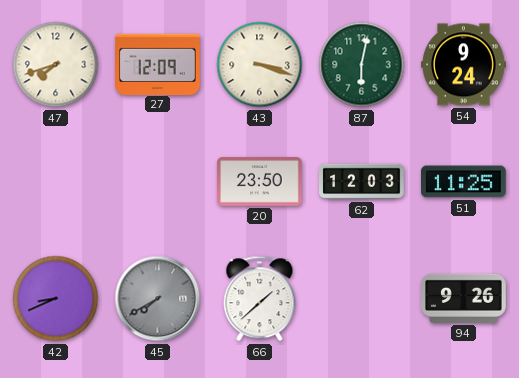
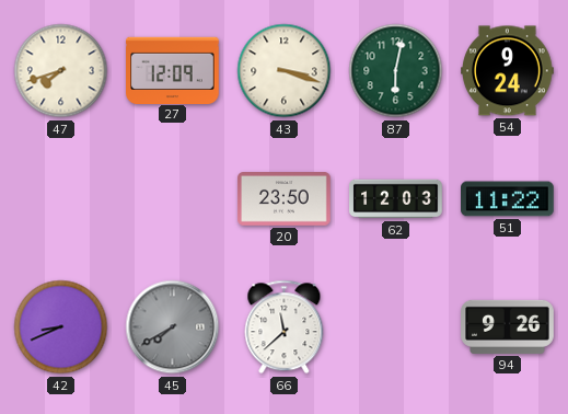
51: 11:25 -> 11:22
66: 1:38 -> 11:38
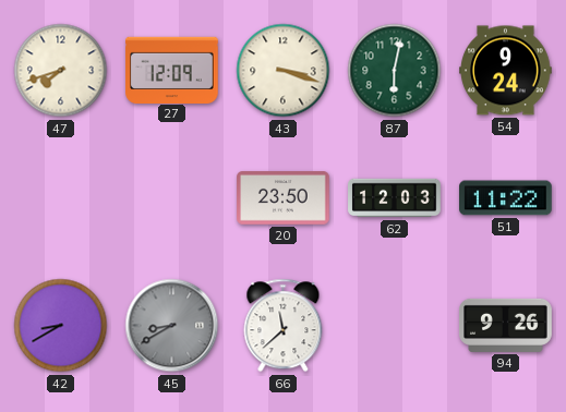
42: 8:41 -> 8:40
45: 7:40 -> 8:40
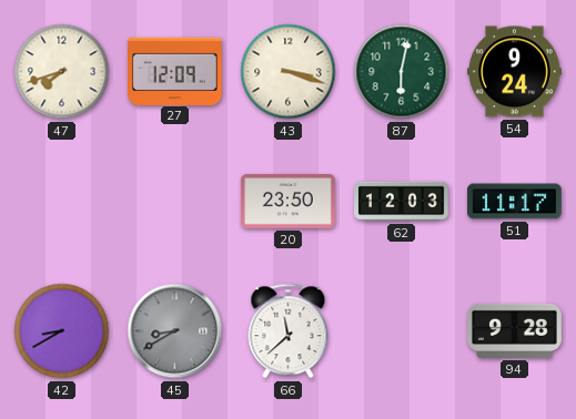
51: 11:22 -> 11:17
94: 9:26 -> 9:28
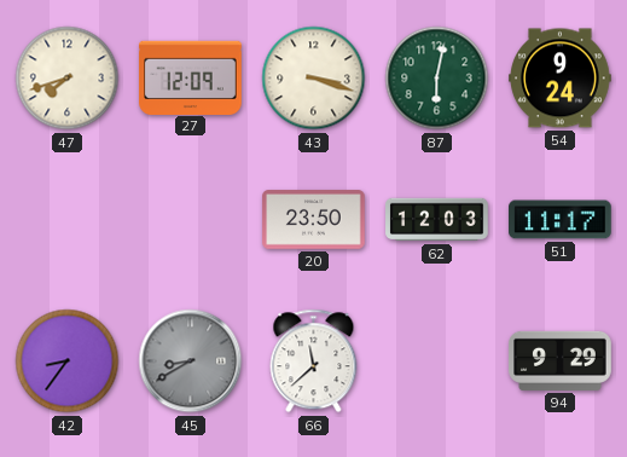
42: 8:40 -> 8:36
94: 9:28 -> 9:29
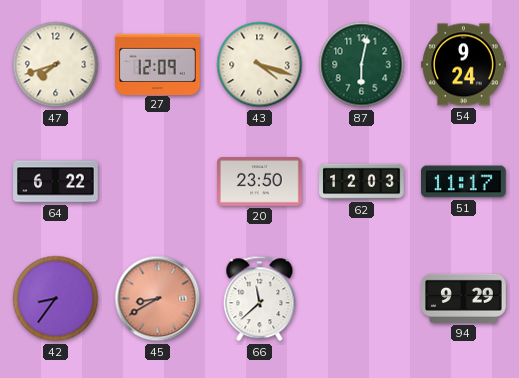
43: 3:18 -> 4:18
64: none -> 6:22
45 dial: grey -> salmon
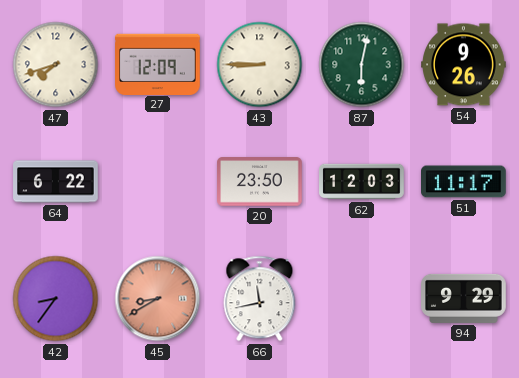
43: 4:18 -> 8:45
54: 9:24 -> 9:26
66: 11:38 -> 11:43
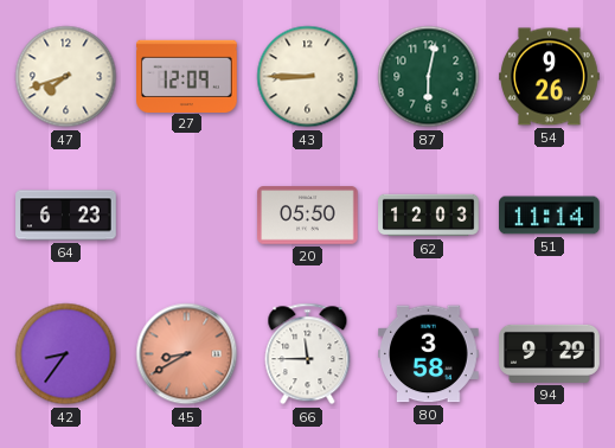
64: 6:22 -> 6:23
20: 23:50 -> 05:50
51: 11:17 -> 11:14
66: 11:43 -> 11:45
80: none -> 3:58
